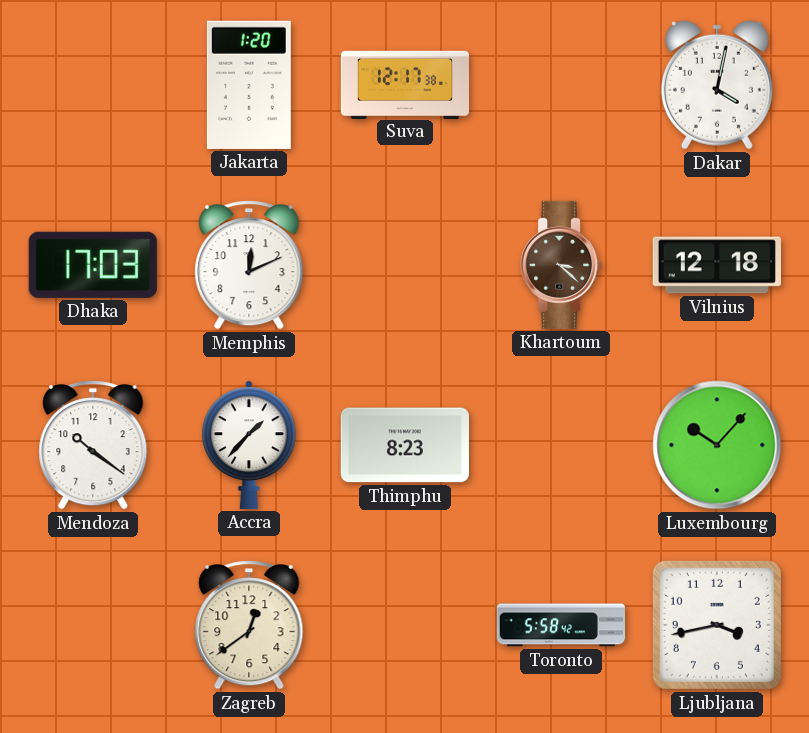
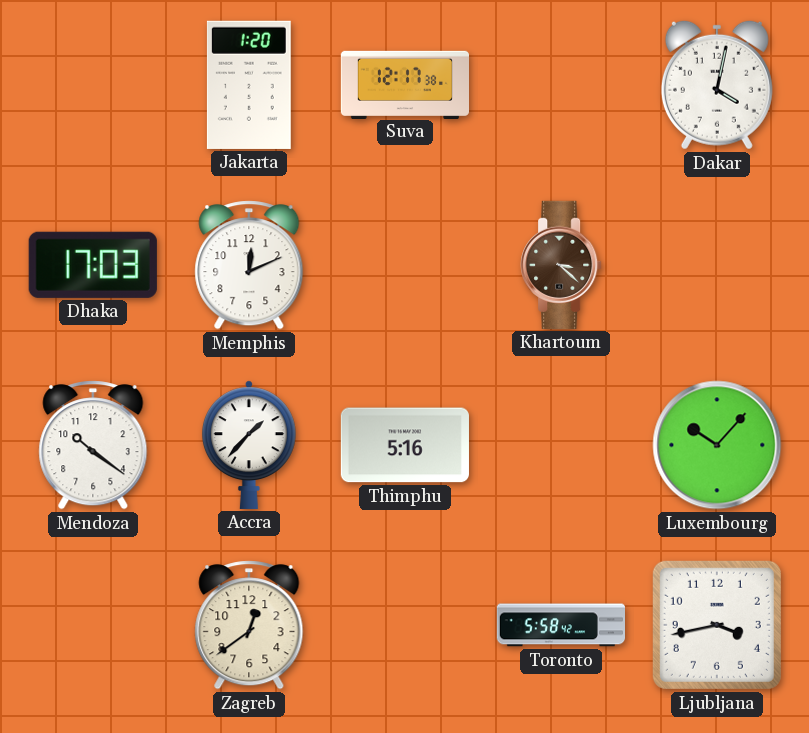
Vilnius: 12:18 -> none
Thimphu: 8:23 -> 5:16
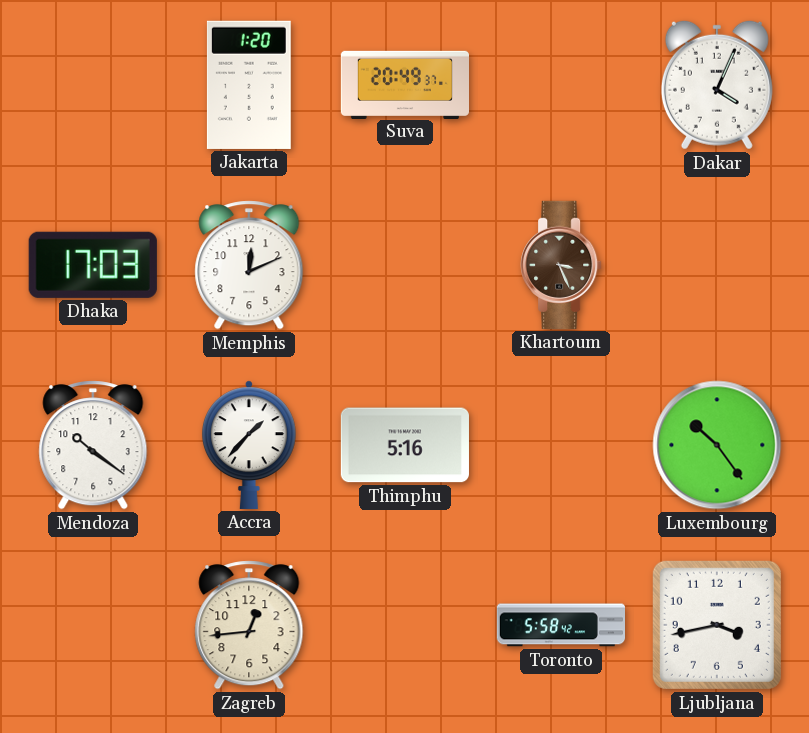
Suva: 12:17 -> 20:49
Dakar: 4:02 -> 4:04
Khartoum: 3:22 -> 3:26
Luxembourg: 10:07 -> 10:24
Zagreb: 12:39 -> 12:44
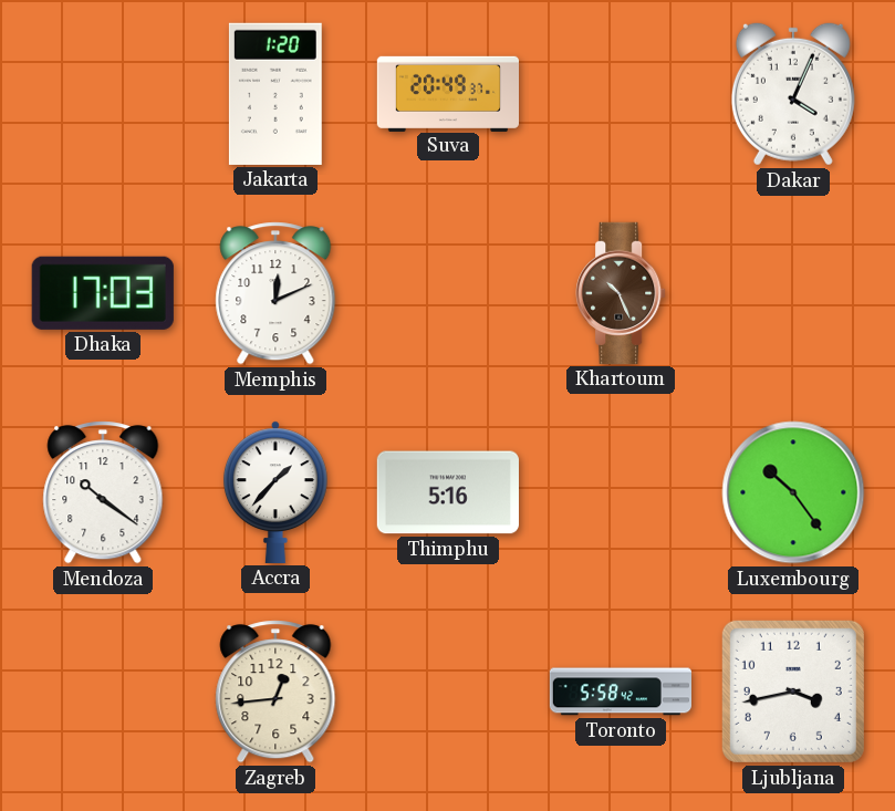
Khartoum: 3:26 -> 10:26
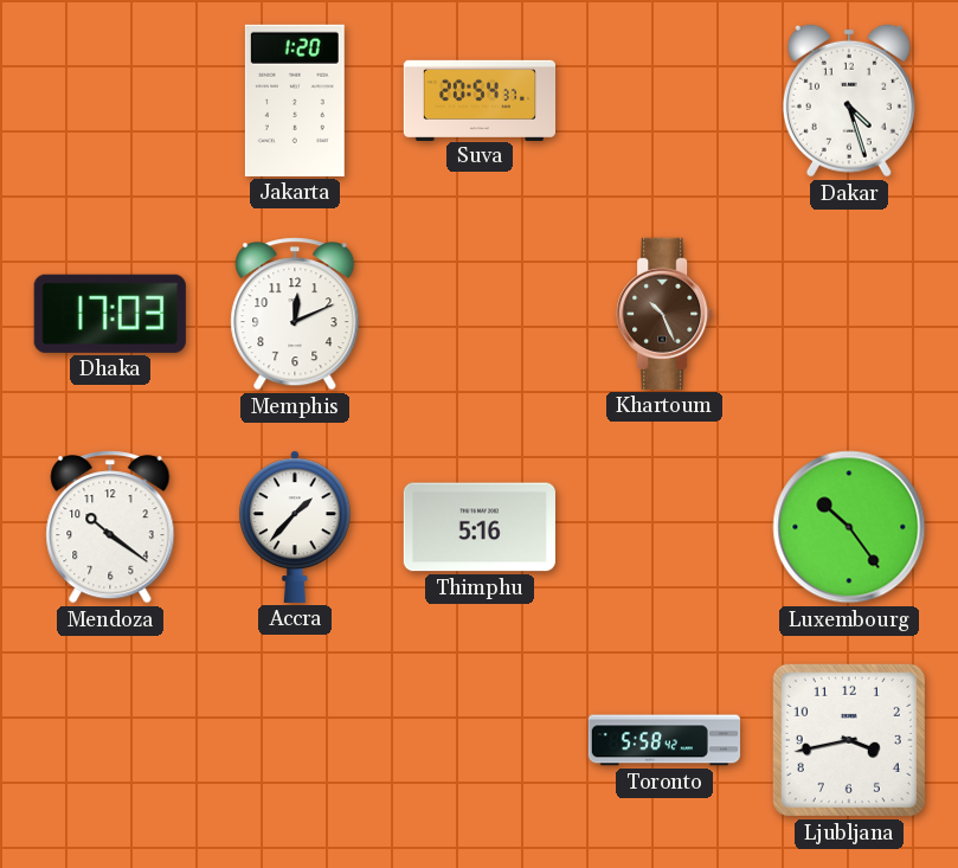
Suva: 20:49 -> 20:54
Dakar: 4:04 -> 4:27
Zagreb: 12:44 -> none
